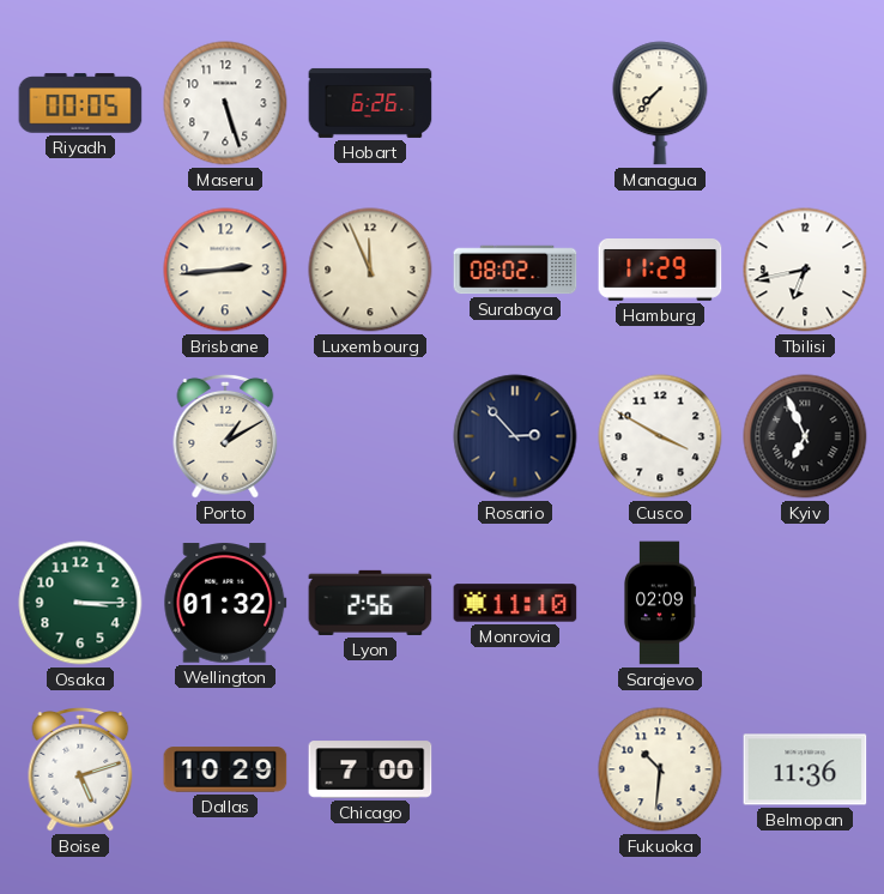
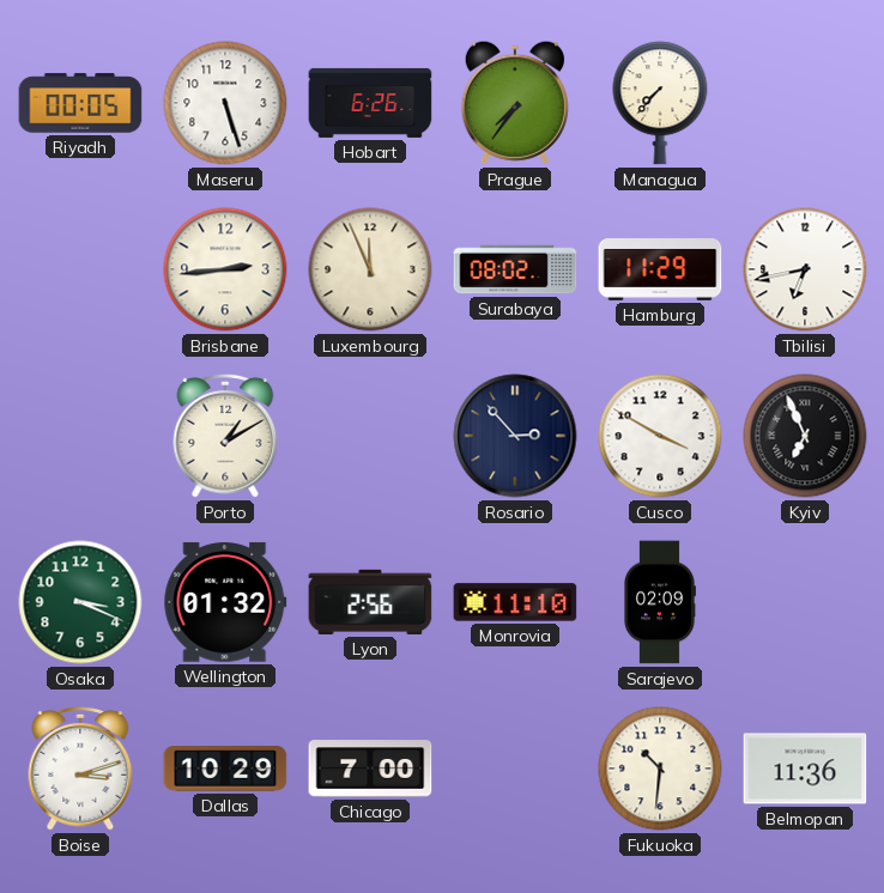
Prague: none -> 7:36
Osaka: 3:15 -> 3:19
Boise: 5:12 -> 3:12
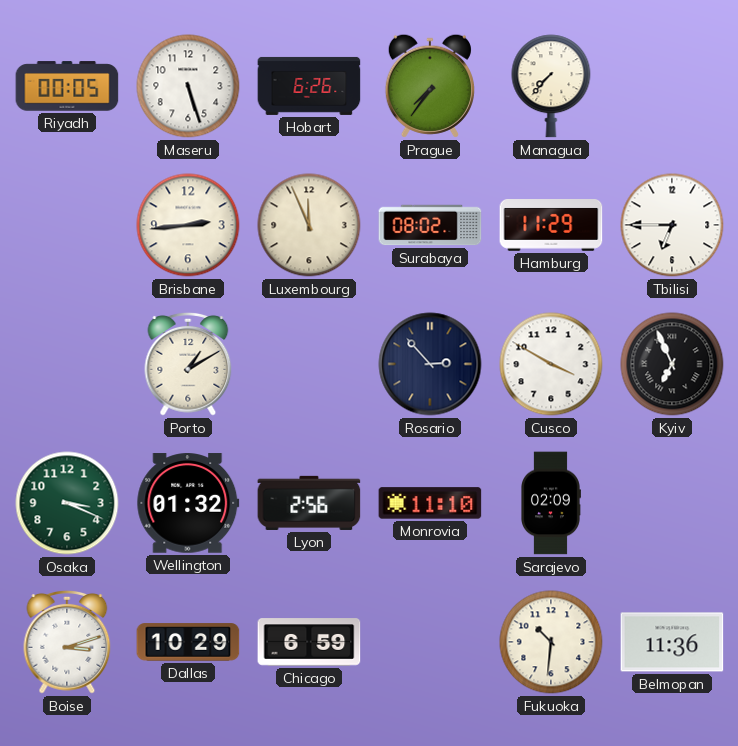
Tbilisi: 6:43 -> 6:45
Chicago: 7:00 -> 6:59
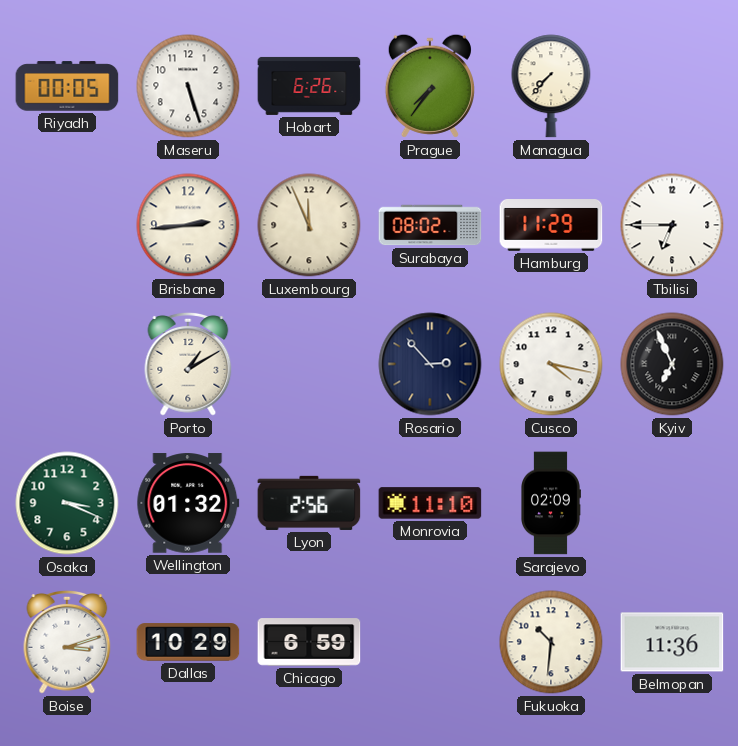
Cusco: 3:50 -> 4:17
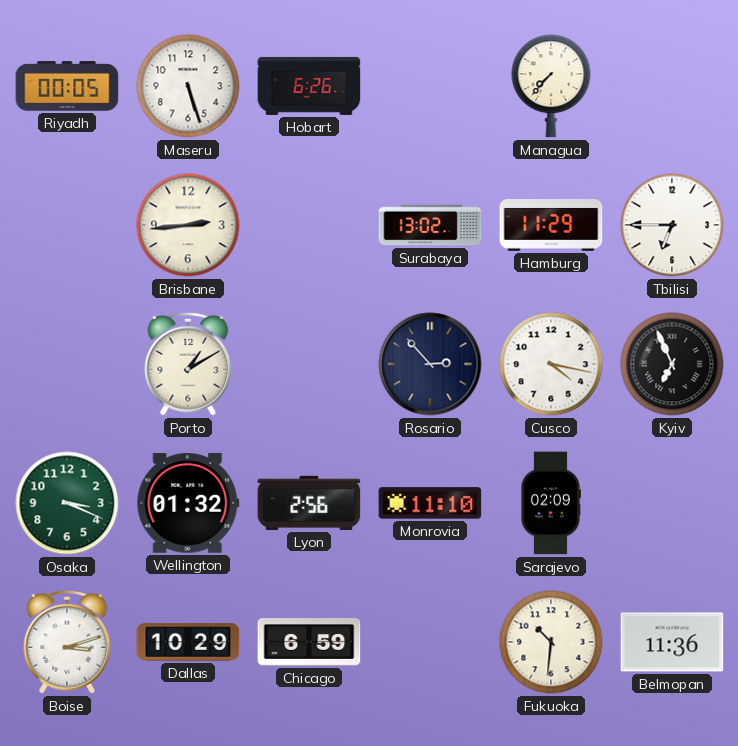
Prague: 7:36 -> none
Luxembourg: 11:56 -> none
Surabaya: 08:02 -> 13:02
